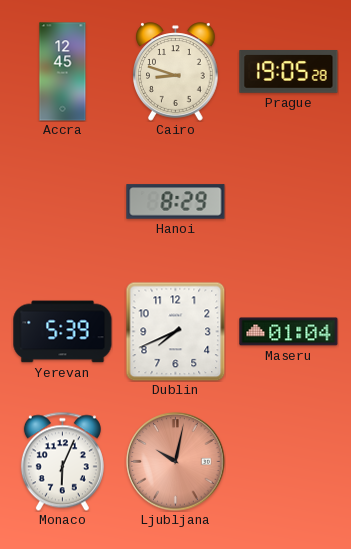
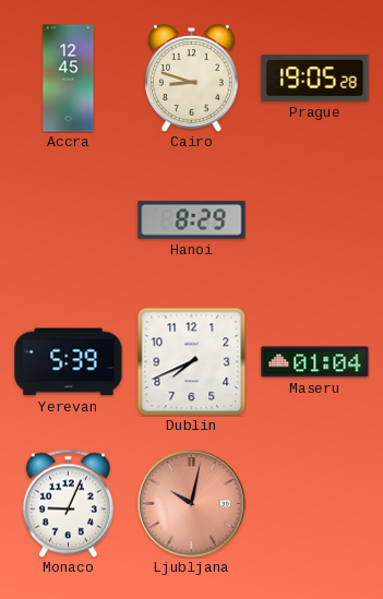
Monaco: 6:04 -> 9:04
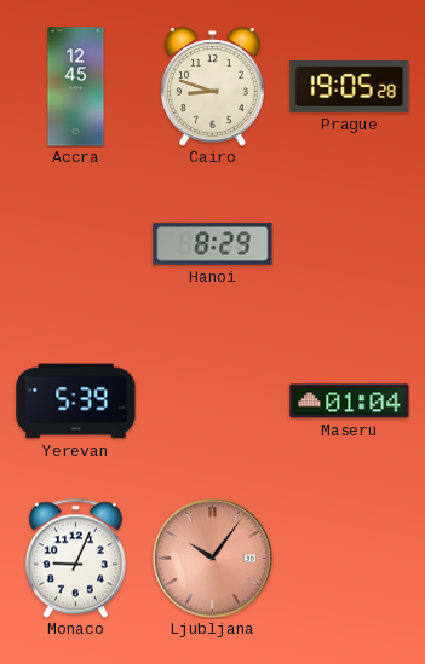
Dublin: 7:41 -> none
Ljubljana: 10:02 -> 10:06
